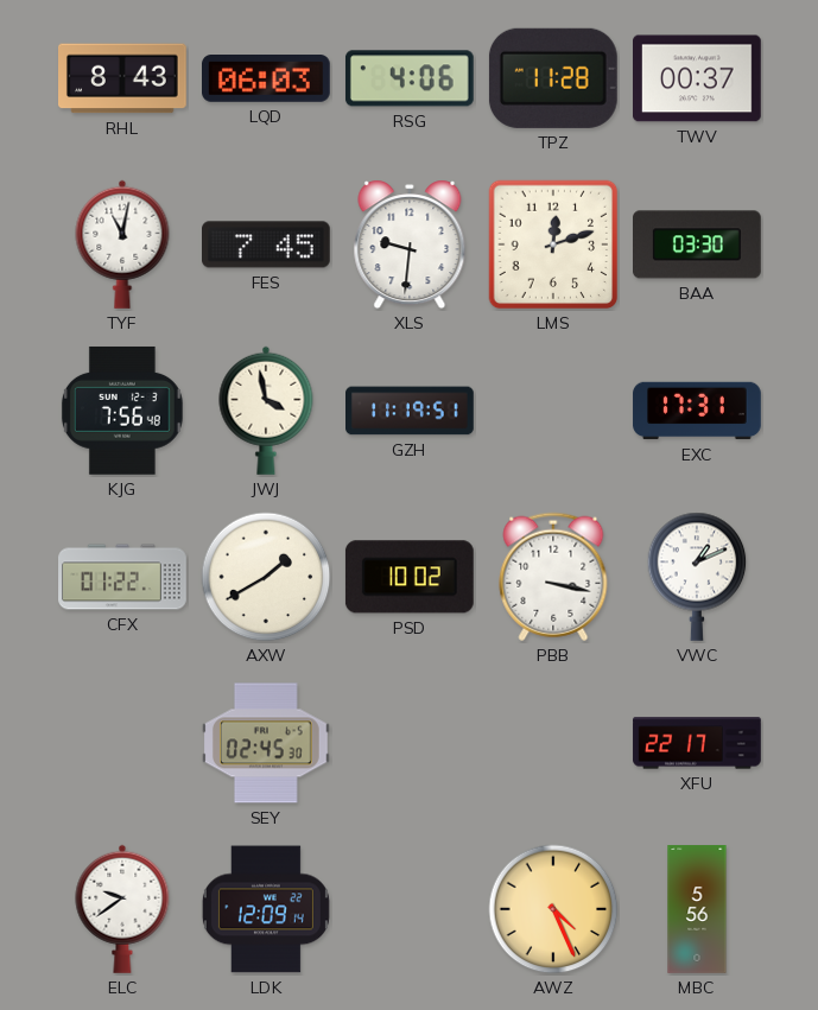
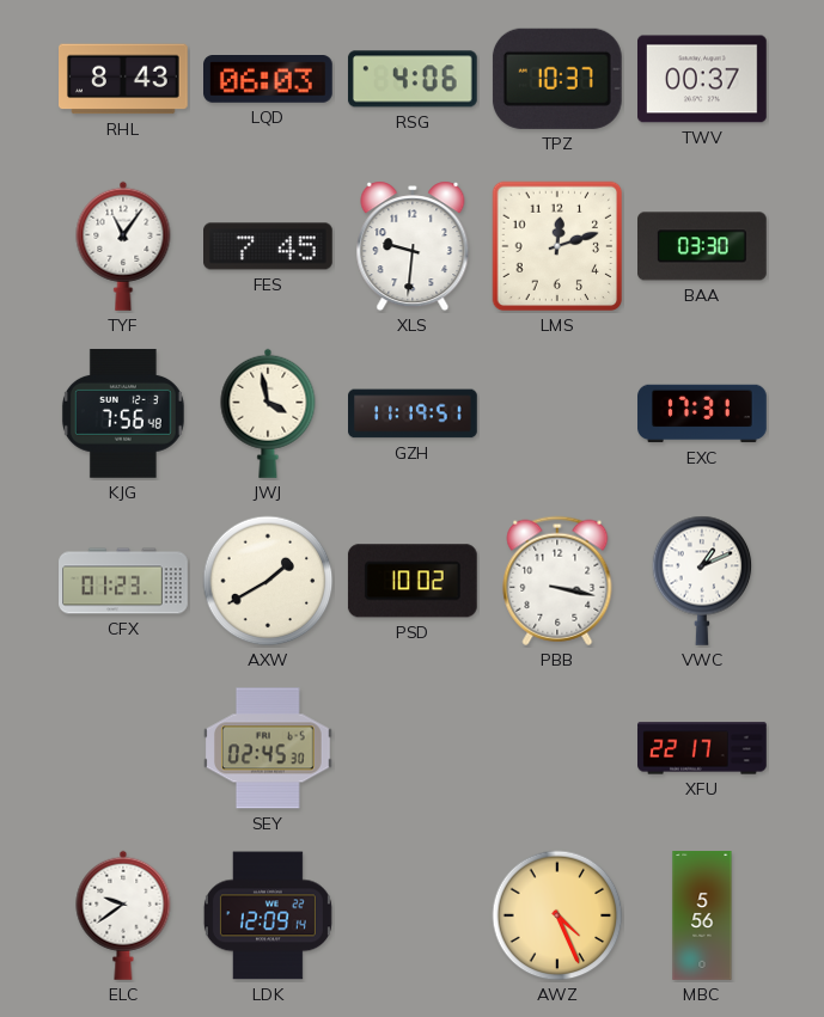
TPZ: 11:28 -> 10:37
TYF: 11:02 -> 11:06
CFX: 01:22 -> 01:23
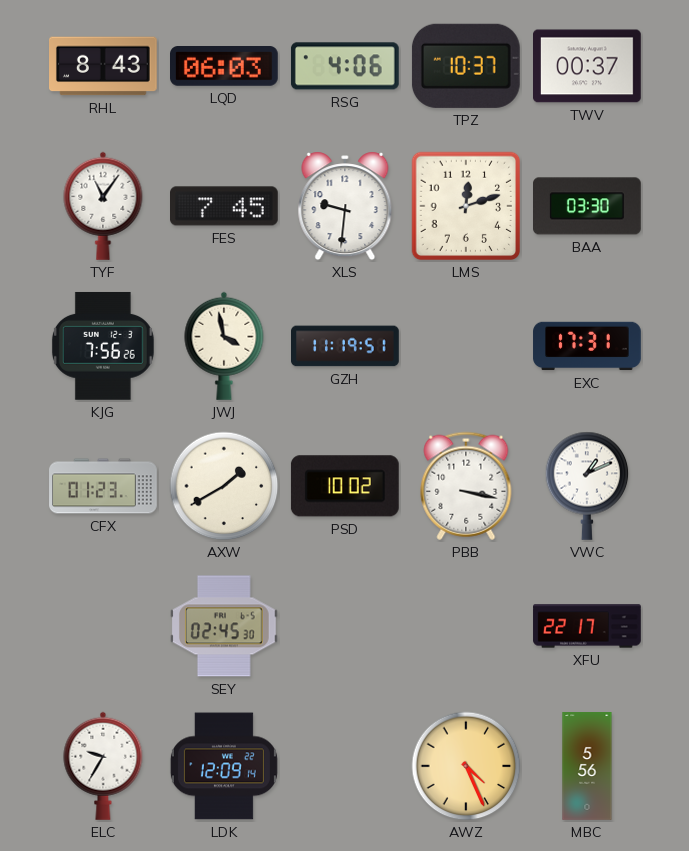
KJG: 7:56:48 -> 7:56:26
ELC: 9:39 -> 9:35
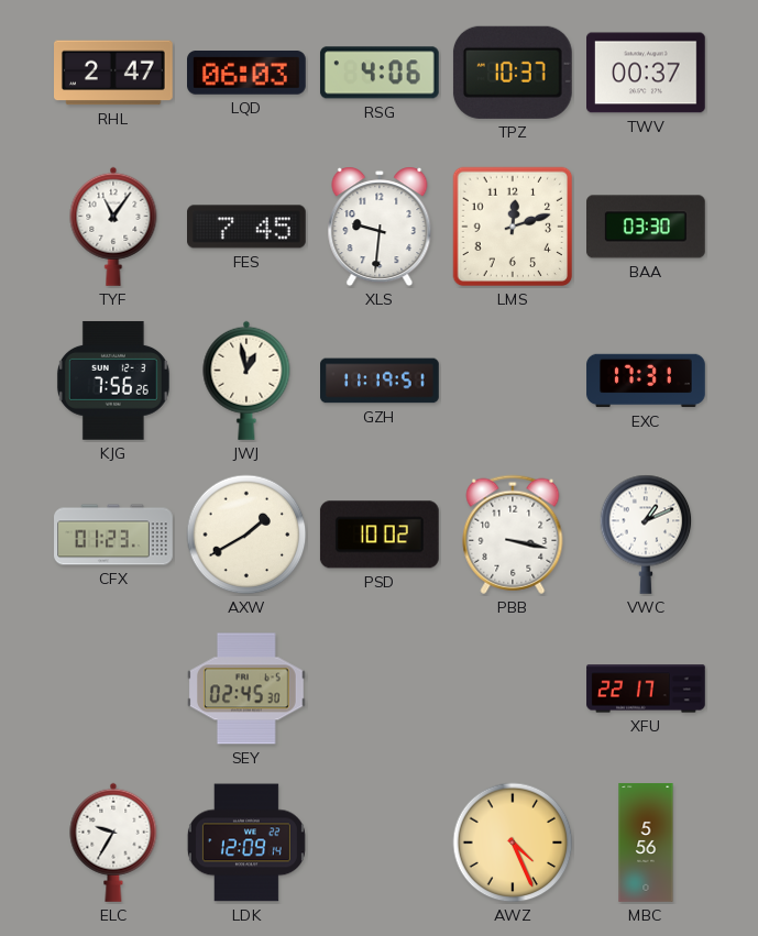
RHL: 8:43 -> 2:47
JWJ: 3:58 -> 12:58
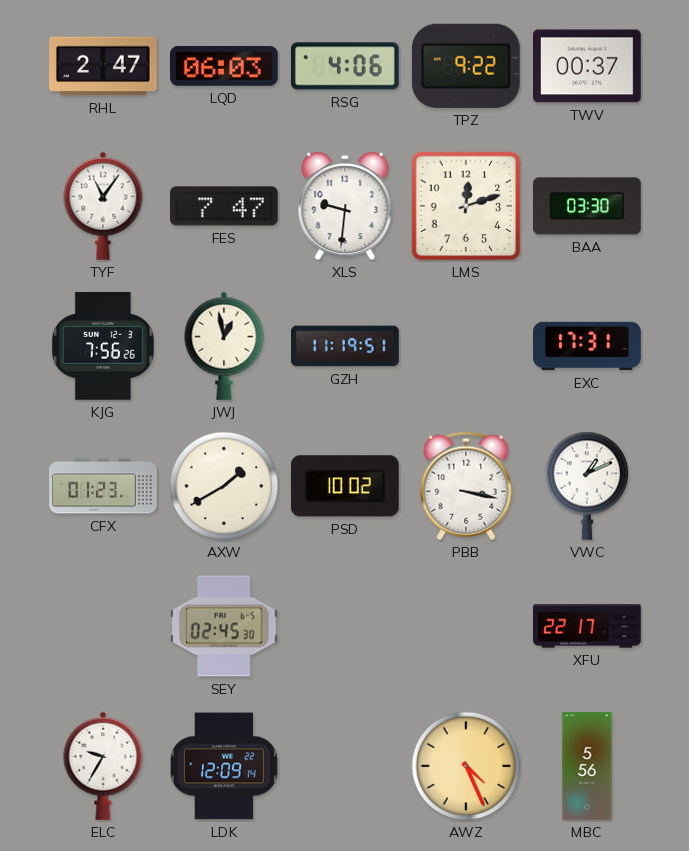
TPZ: 10:37 -> 9:22
FES: 7:45 -> 7:47
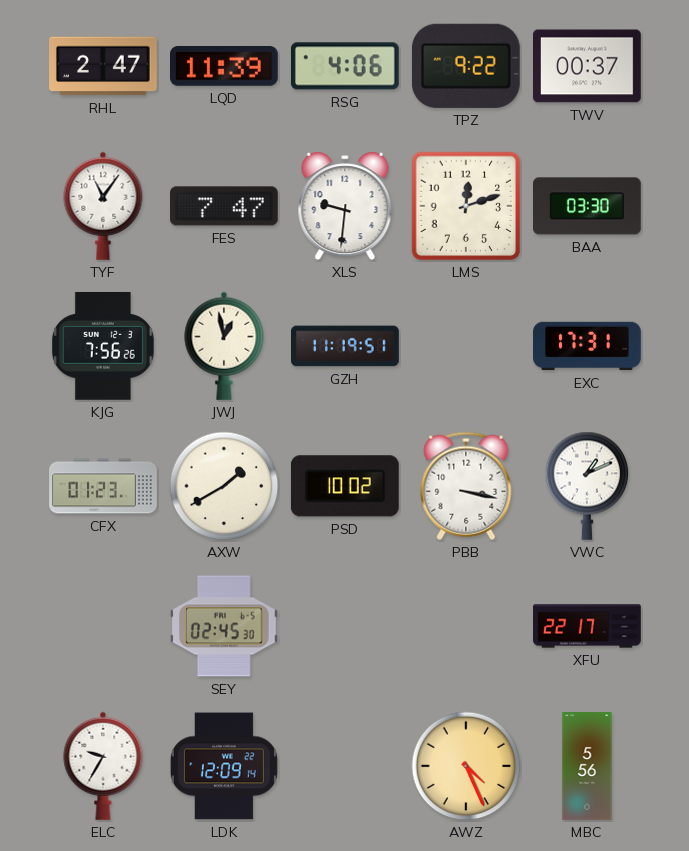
LQD: 06:03 -> 11:39
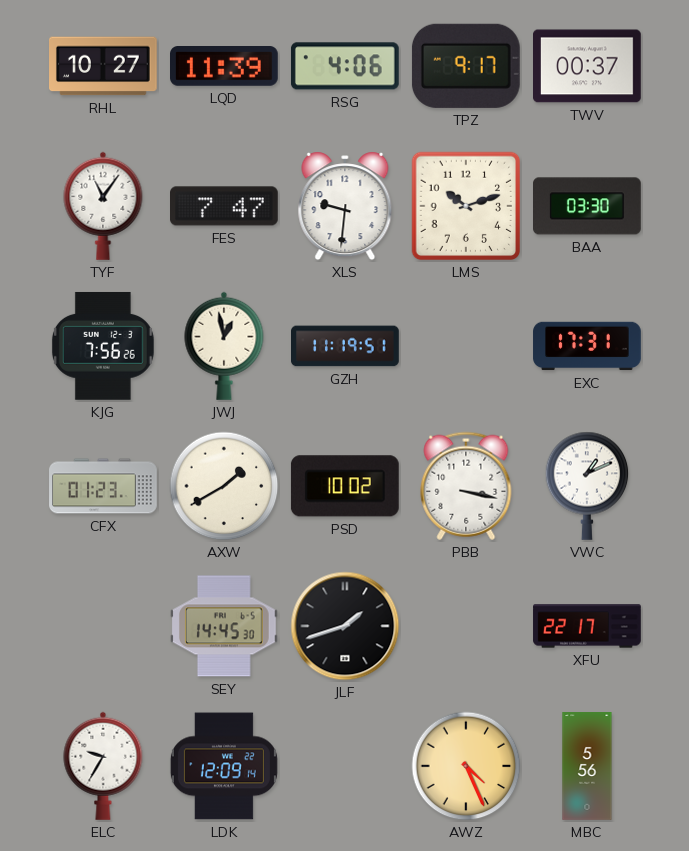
RHL: 2:47 -> 10:27
TPZ: 9:22 -> 9:17
LMS: 12:12 -> 10:12
SEY: 02:45 -> 14:45
JLF: none -> 1:42
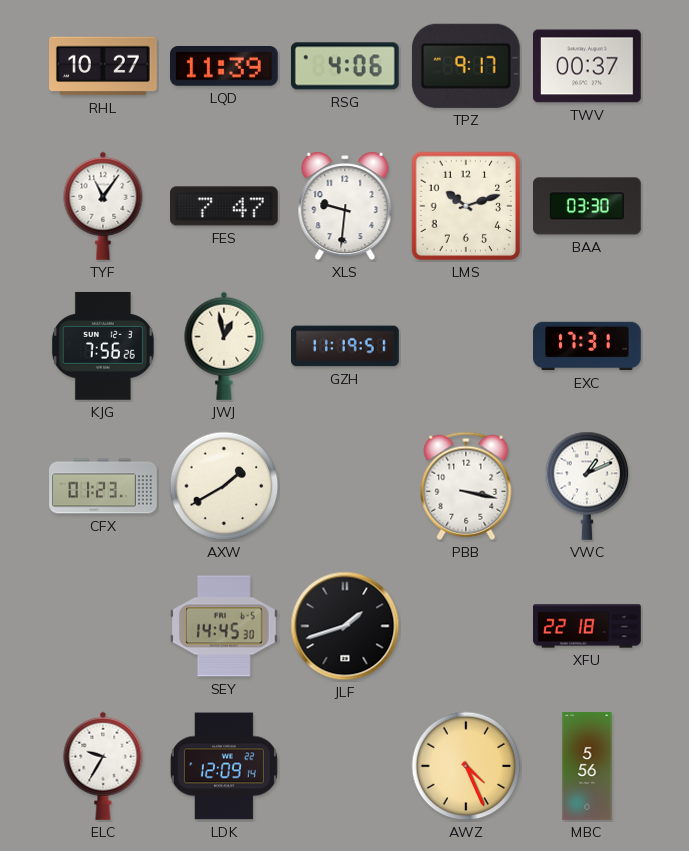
PSD: 10:02 -> none
XFU: 22:17 -> 22:18
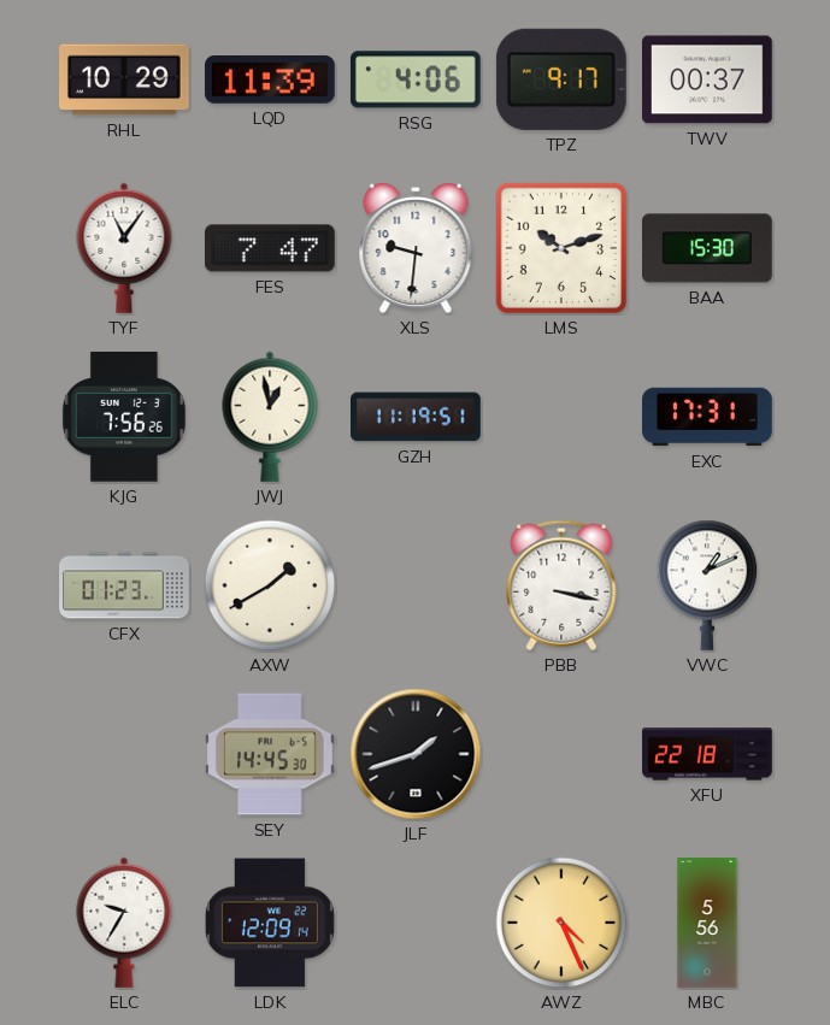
RHL: 10:27 -> 10:29
BAA: 03:30 -> 15:30
